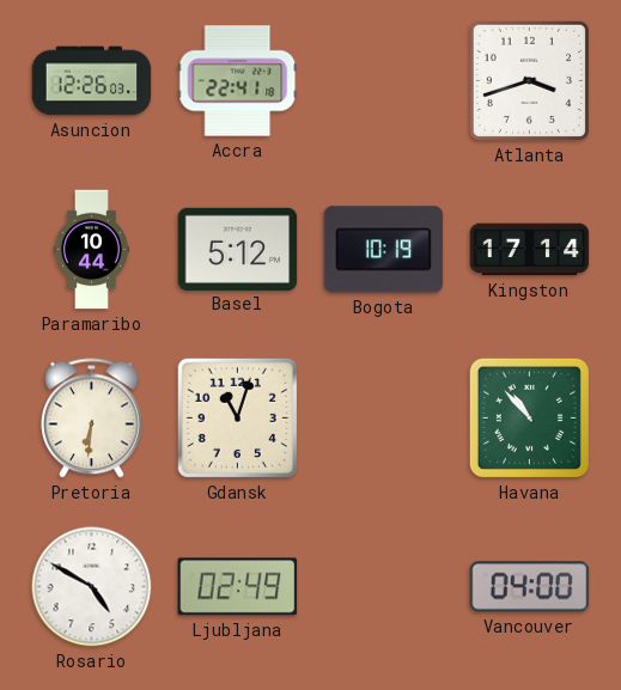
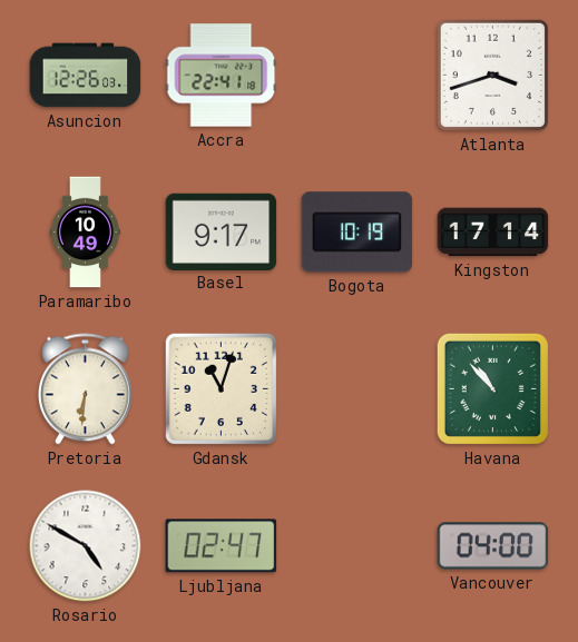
Paramaribo: 10:44 -> 10:49
Basel: 5:12 -> 9:17
Ljubljana: 02:49 -> 02:47
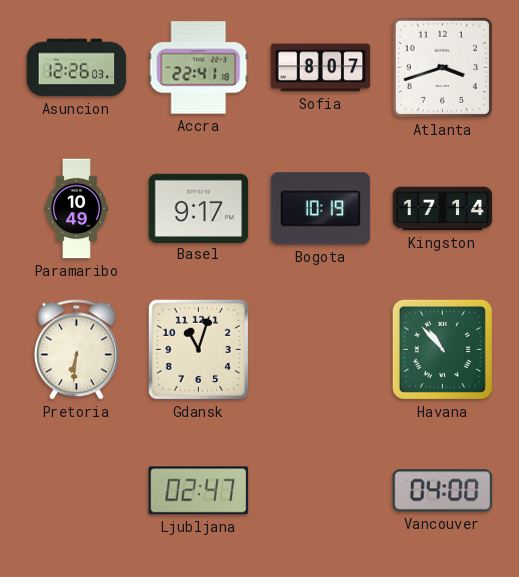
Sofia: none -> 8:07
Rosario: 4:50 -> none
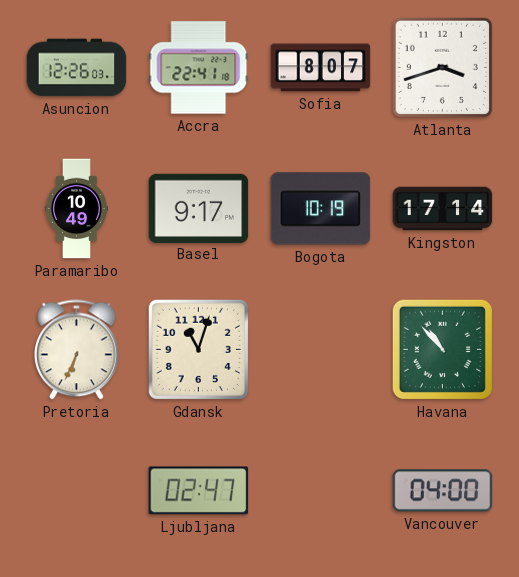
Pretoria: 6:31 -> 6:34
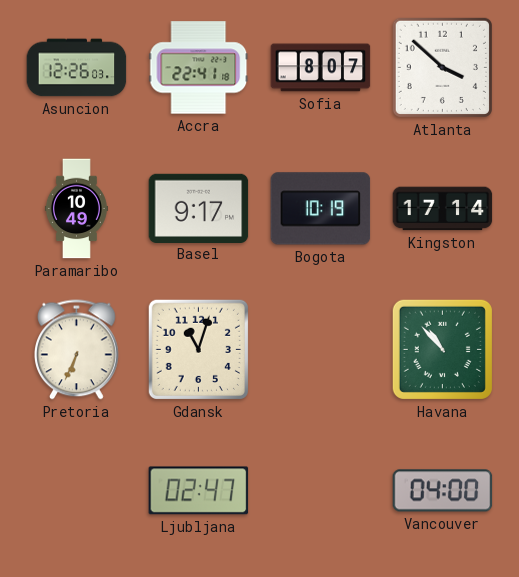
Atlanta: 3:42 -> 3:52
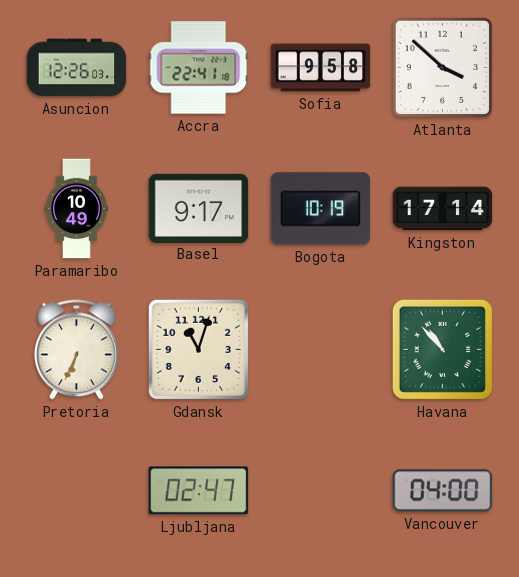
Sofia: 8:07 -> 9:58
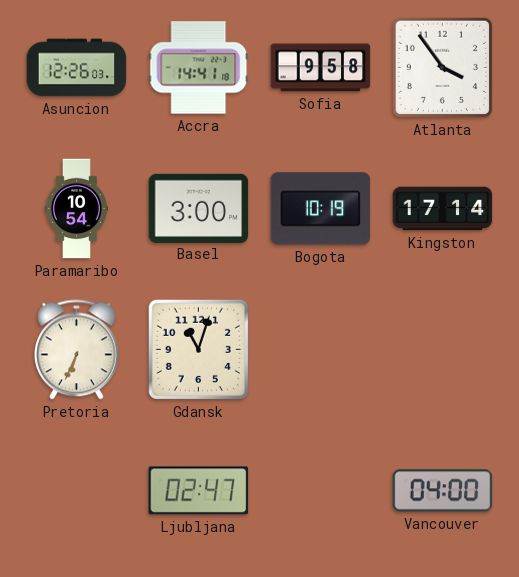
Accra: 22:41 -> 14:41
Atlanta: 3:52 -> 3:54
Paramaribo: 10:49 -> 10:54
Basel: 9:17 -> 3:00
Havana: 10:53 -> none
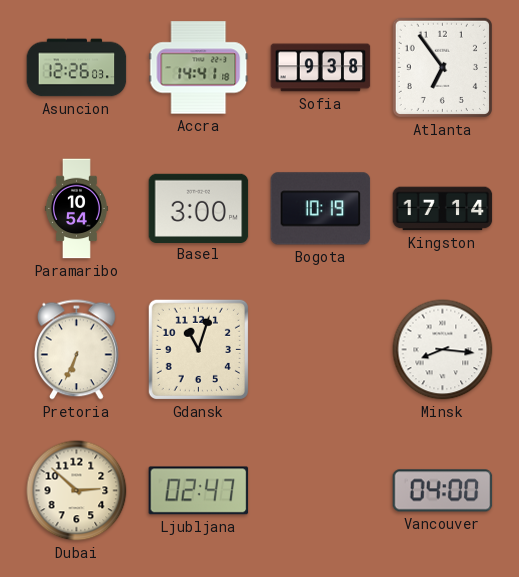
Sofia: 9:58 -> 9:38
Atlanta: 3:54 -> 6:54
Minsk: none -> 8:16
Dubai: none -> 2:52
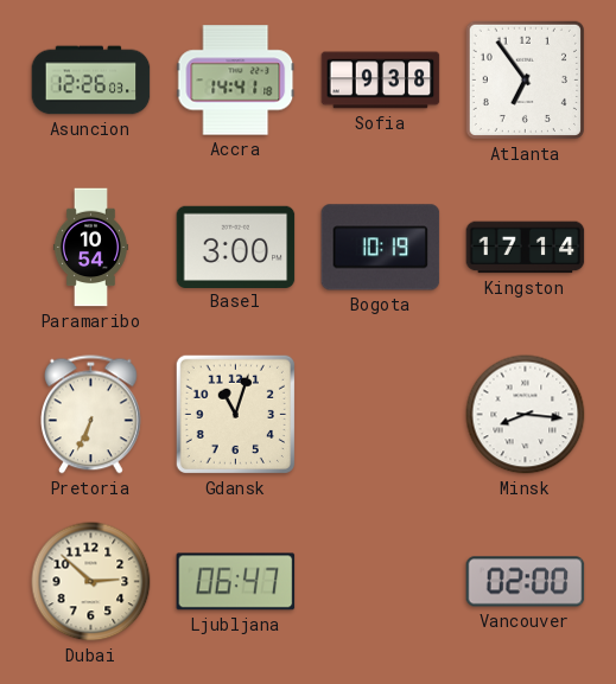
Ljubljana: 02:47 -> 06:47
Vancouver: 04:00 -> 02:00
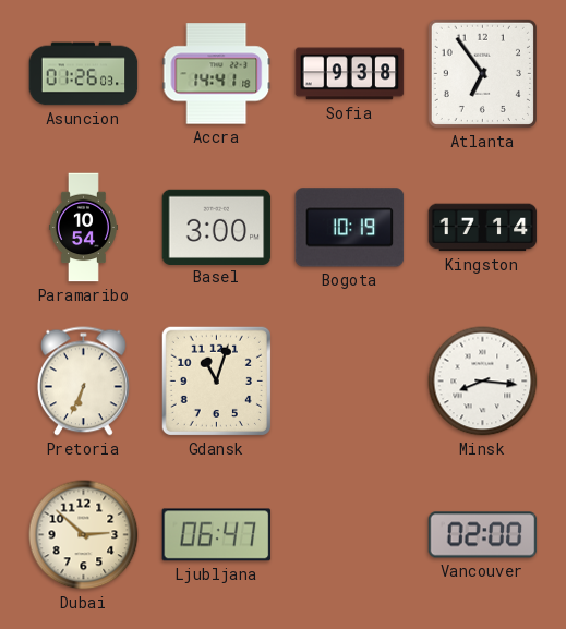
Asuncion: 12:26 -> 01:26
